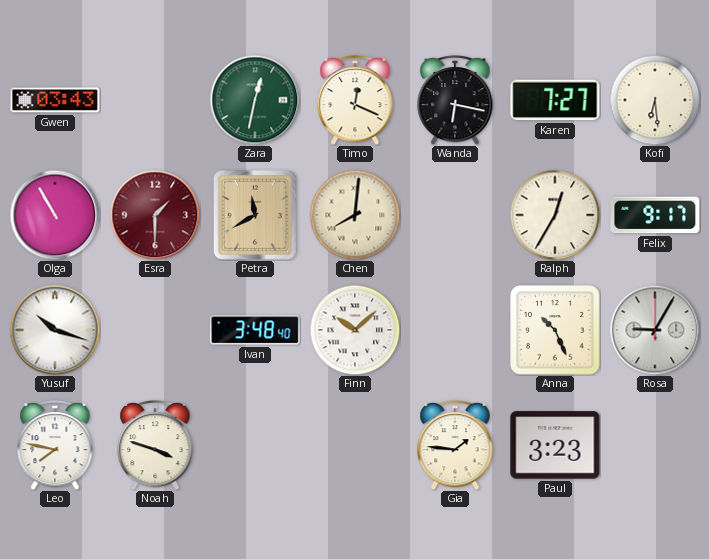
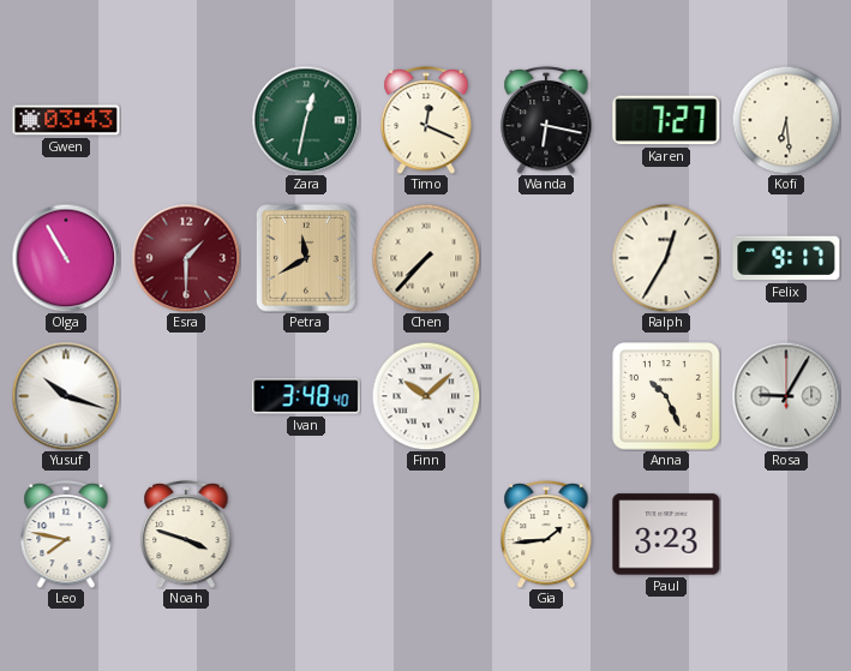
Chen: 8:01 -> 7:37
Gia: 1:46 -> 1:44
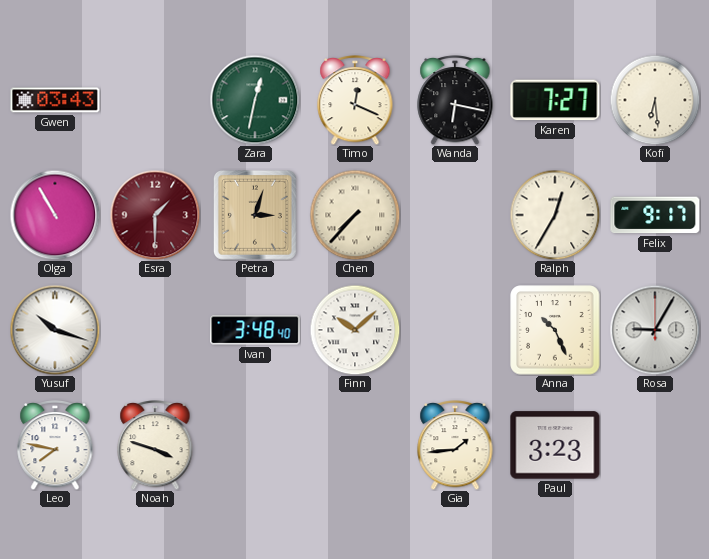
Petra: 11:40 -> 3:03
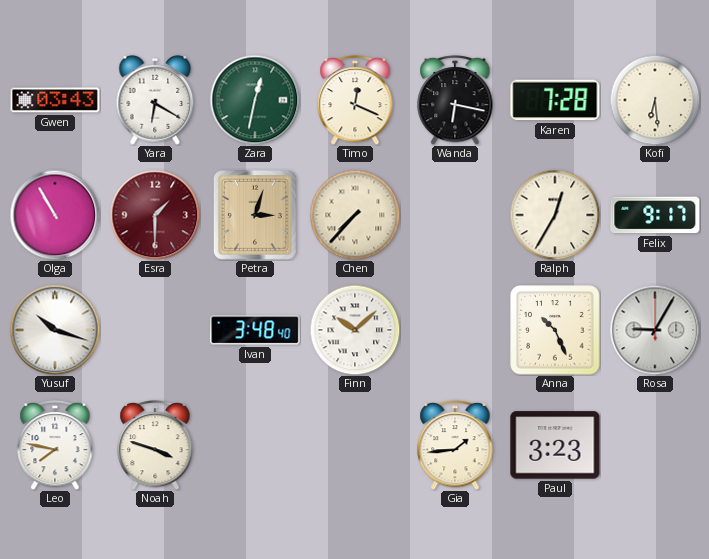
Yara: none -> 6:20
Karen: 7:27 -> 7:28
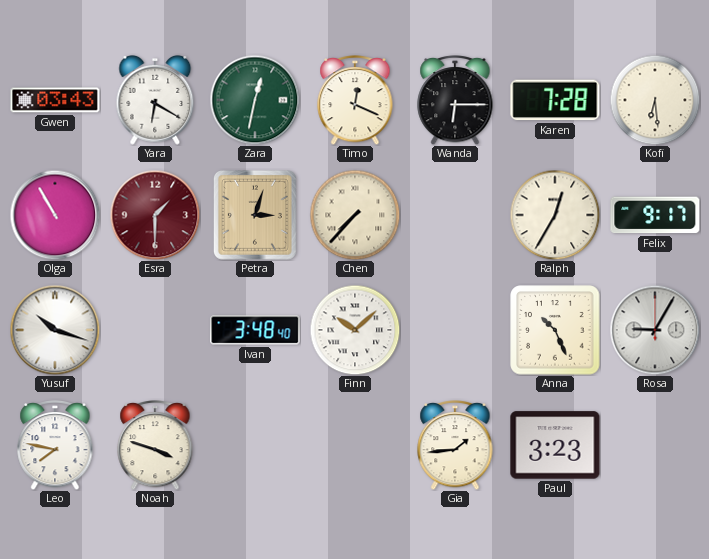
Wanda: 6:17 -> 6:15
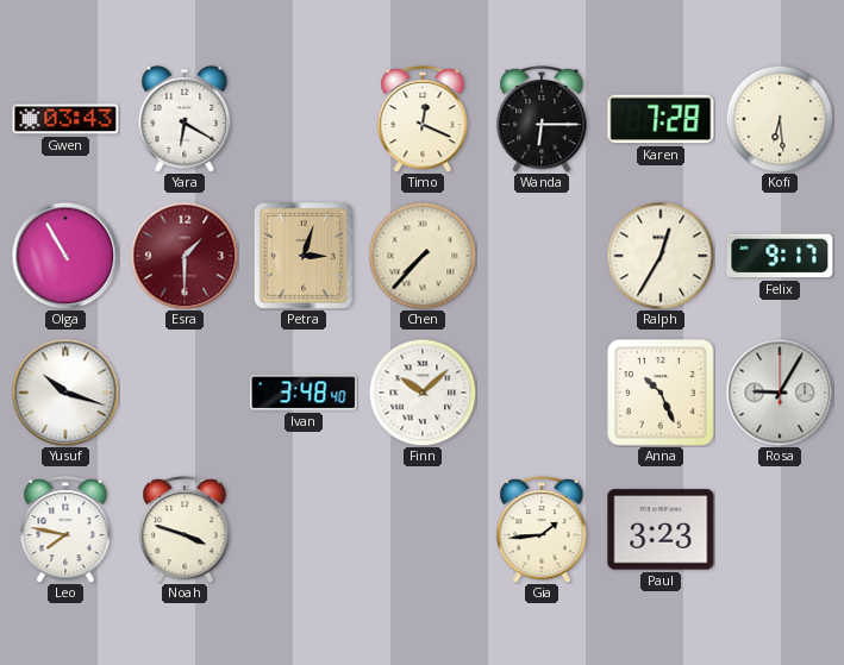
Zara: 12:32 -> none
